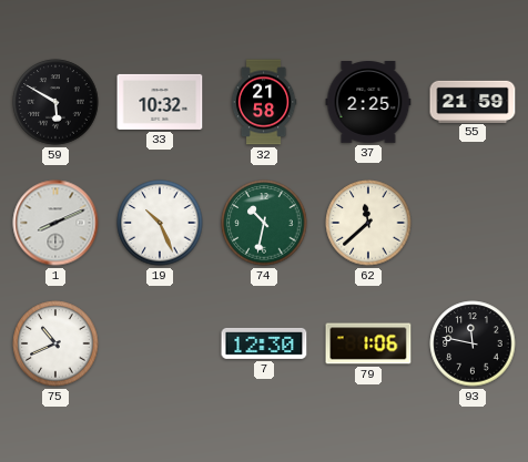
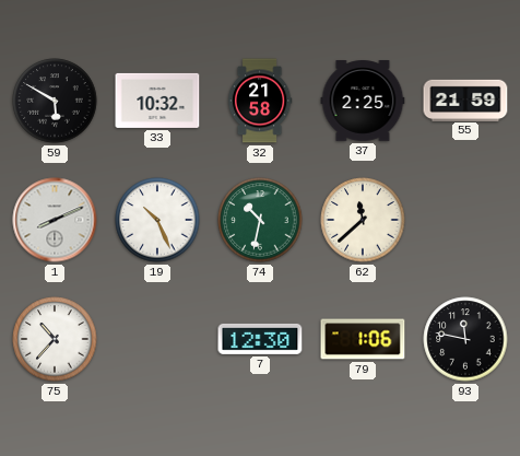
75: 10:41 -> 10:37
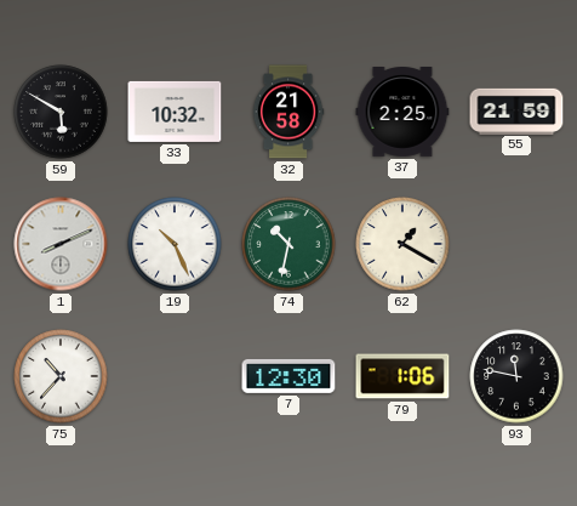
62: 11:38 -> 1:20
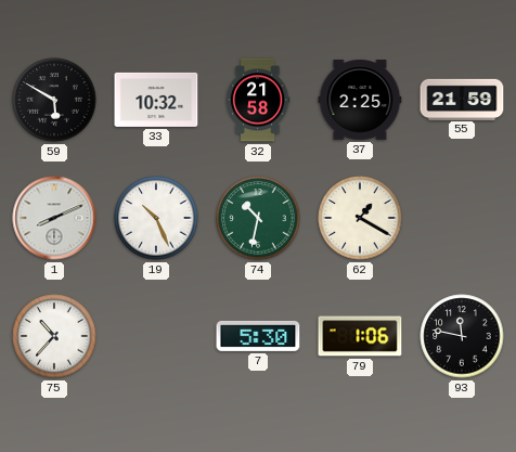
7: 12:30 -> 5:30
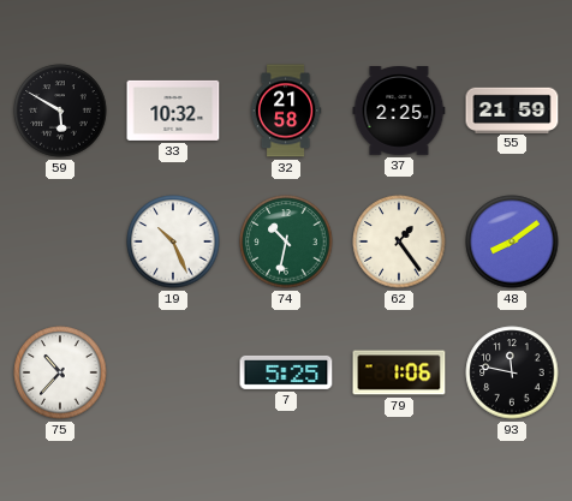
1: 8:11 -> none
62: 1:20 -> 1:24
48: none -> 8:09
7: 5:30 -> 5:25
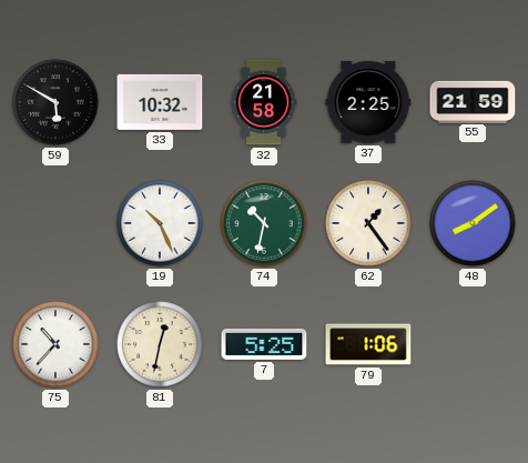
81: none -> 12:32
93: 11:47 -> none
